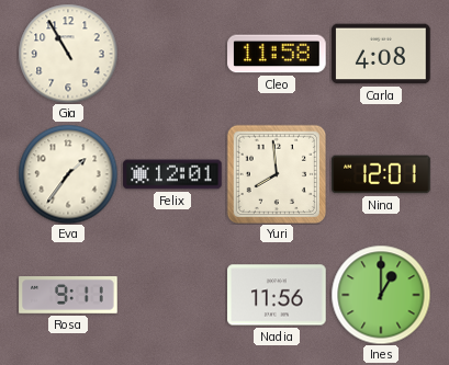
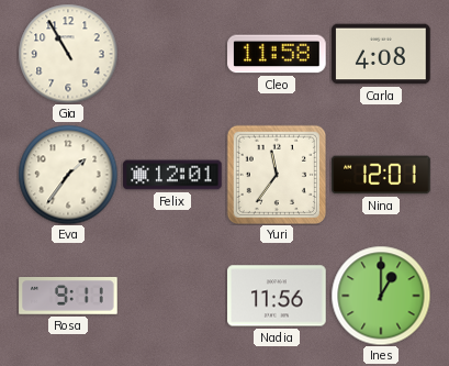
Yuri: 7:59 -> 11:36
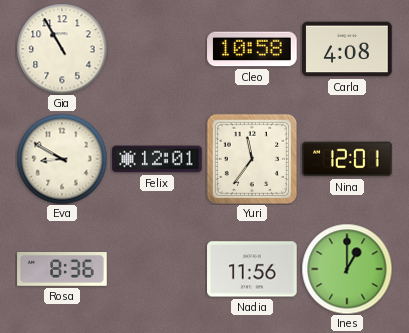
Cleo: 11:58 -> 10:58
Eva: 1:36 -> 8:50
Rosa: 9:11 -> 8:36
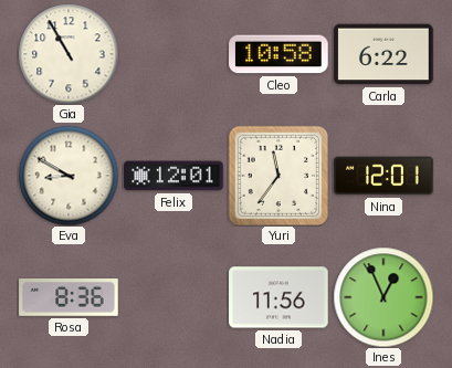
Carla: 4:08 -> 6:22
Ines: 1:00 -> 12:56
